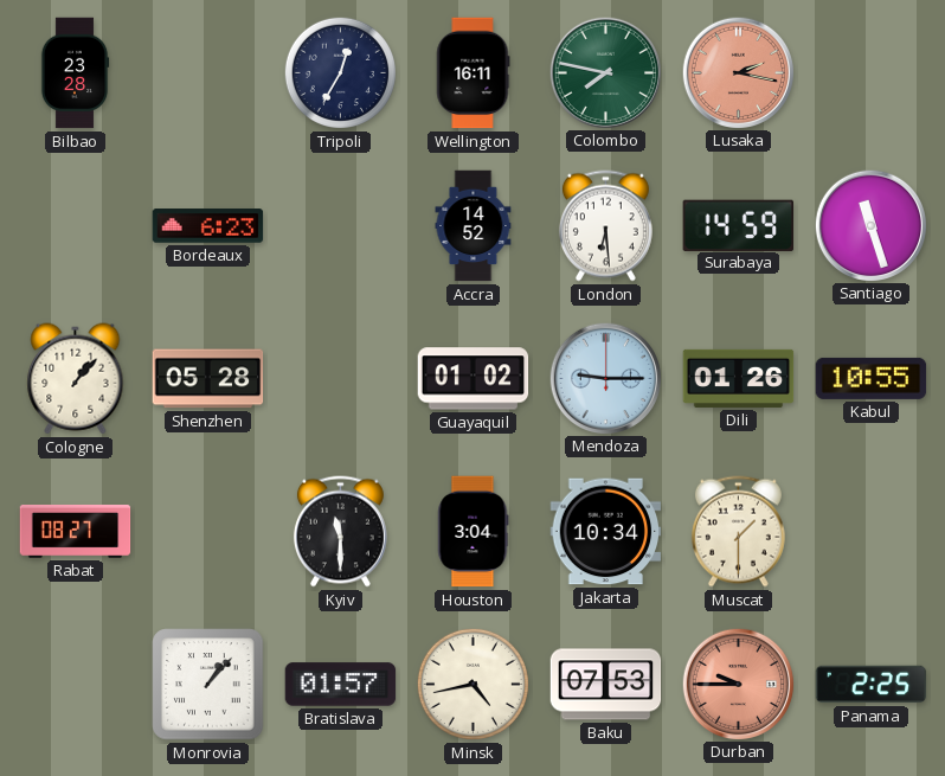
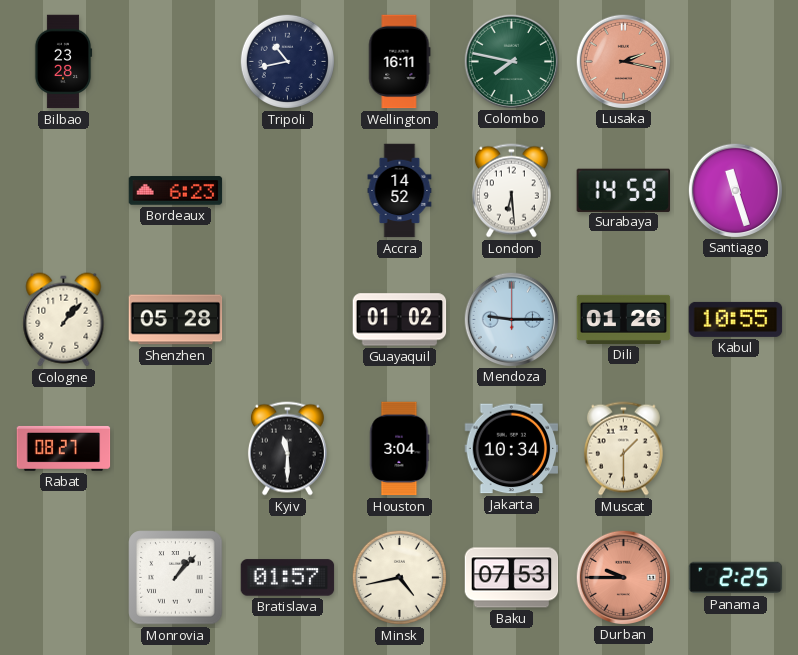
Tripoli: 12:35 -> 10:43
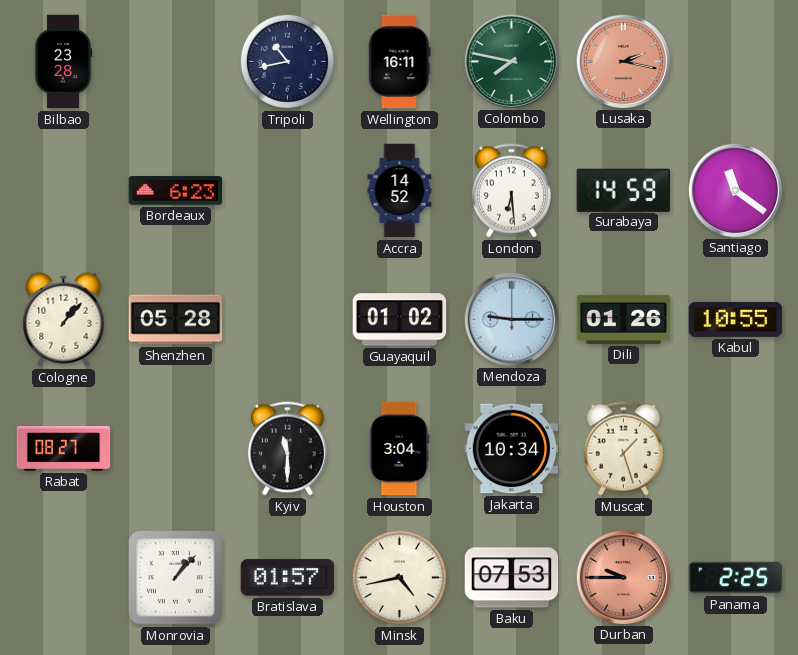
Santiago: 11:27 -> 11:21
Muscat: 1:30 -> 1:27
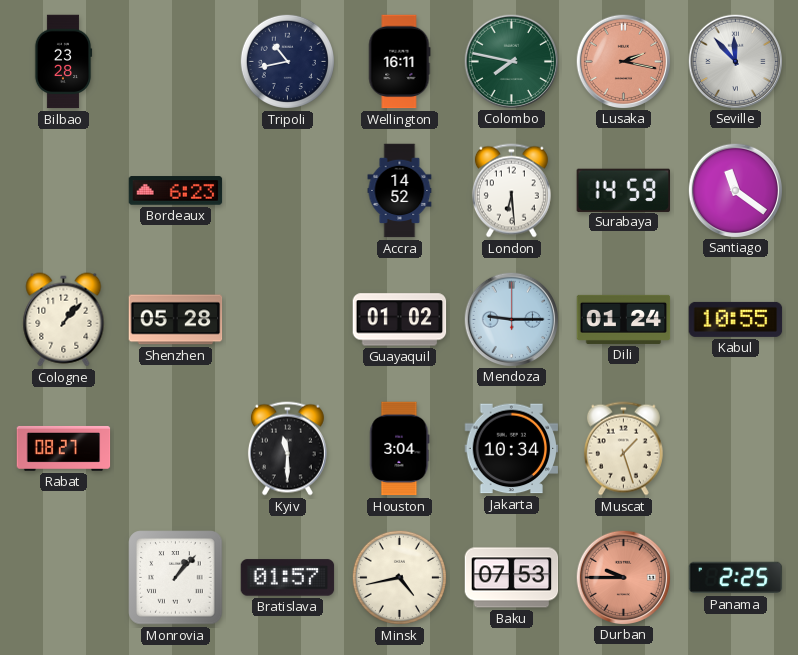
Seville: none -> 11:53
Dili: 01:26 -> 01:24
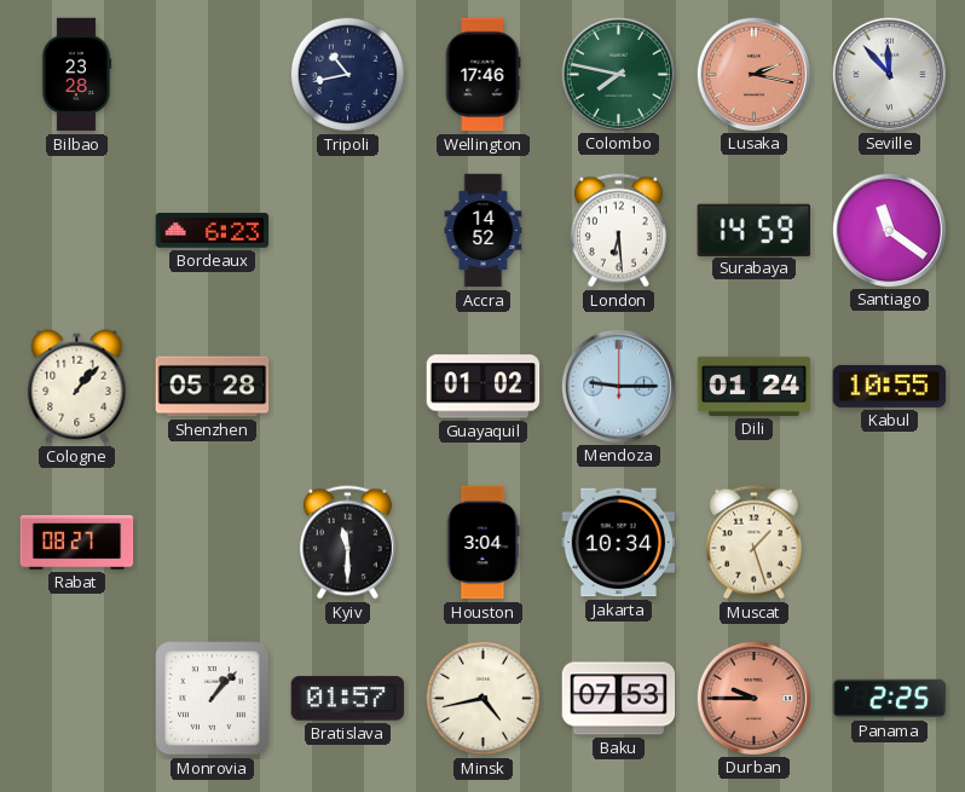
Wellington: 16:11 -> 17:46
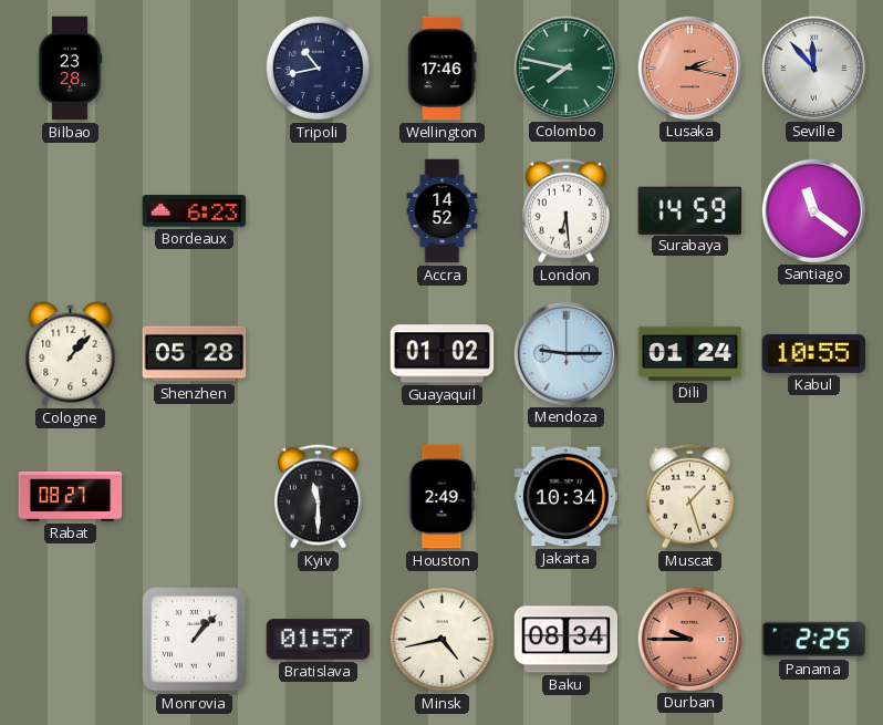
Houston: 3:04 -> 2:49
Baku: 07:53 -> 08:34
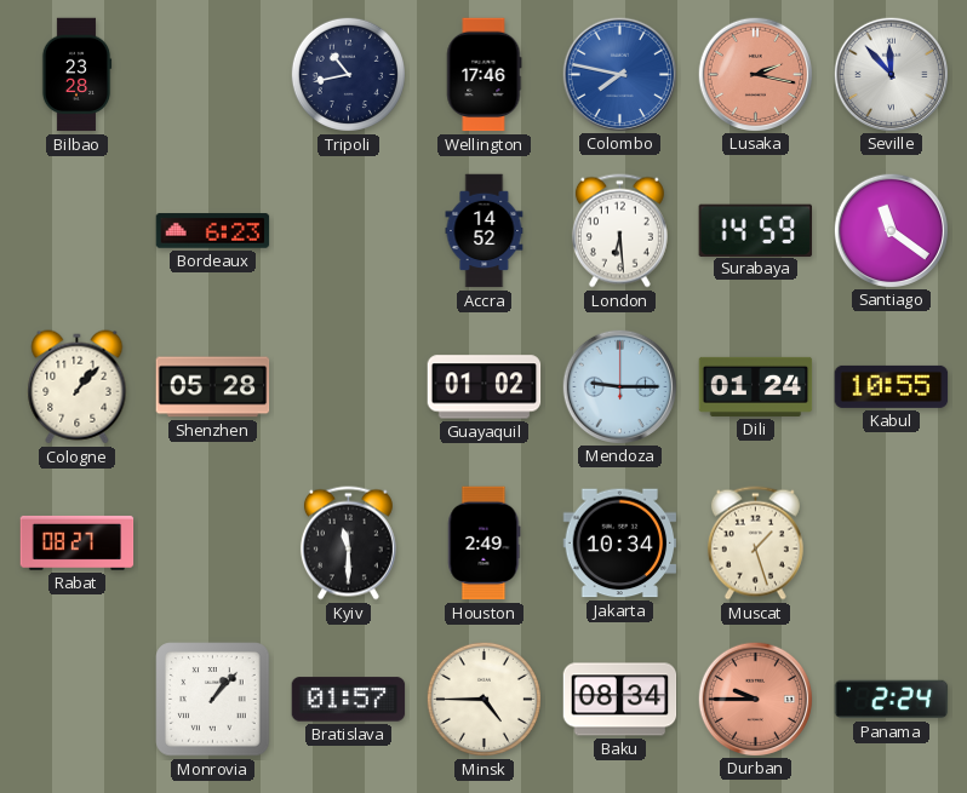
Colombo dial: green -> blue
Minsk: 4:43 -> 4:45
Panama: 2:25 -> 2:24
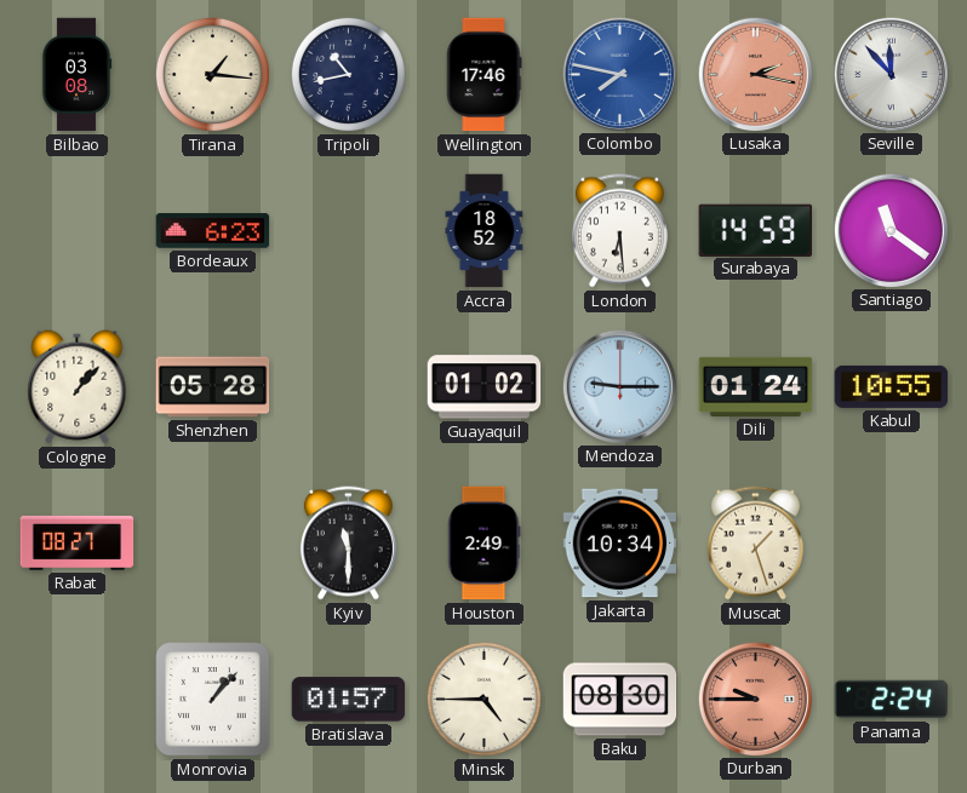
Bilbao: 23:28 -> 03:08
Tirana: none -> 1:16
Accra: 14:52 -> 18:52
Baku: 08:34 -> 08:30
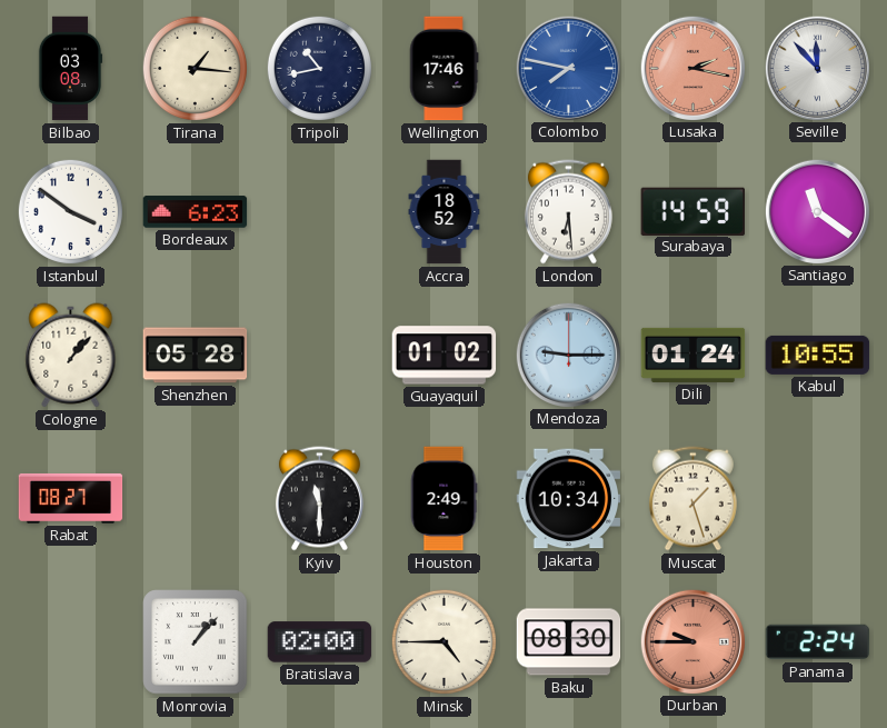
Istanbul: none -> 3:51
Bratislava: 01:57 -> 02:00
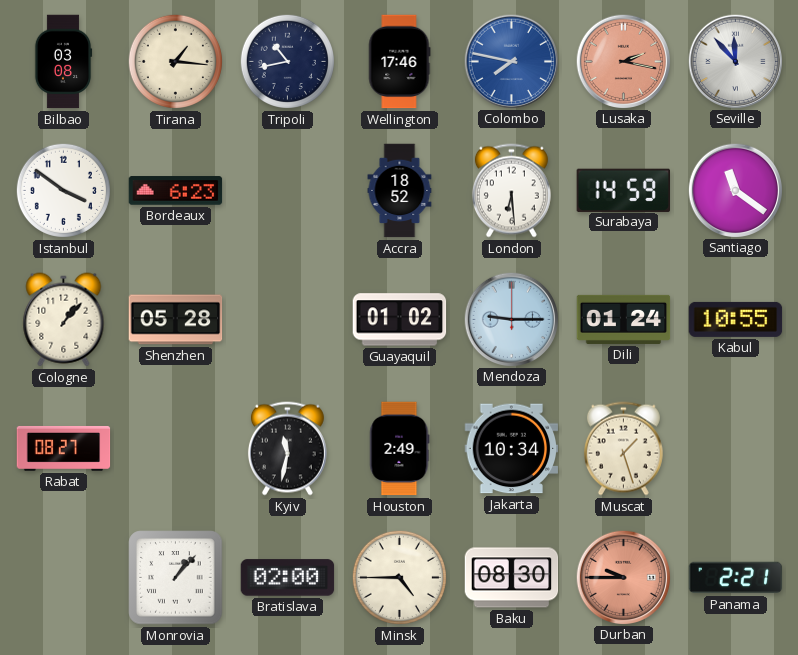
Kyiv: 11:30 -> 11:32
Panama: 2:24 -> 2:21
